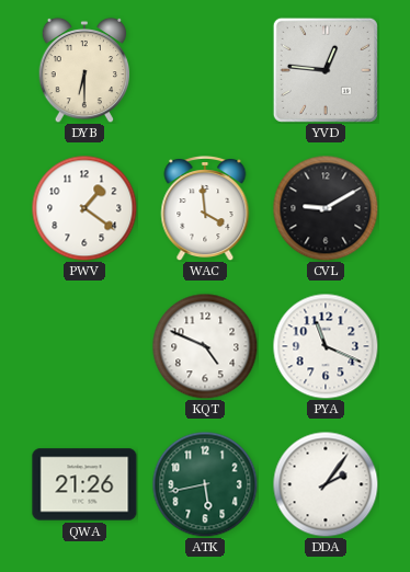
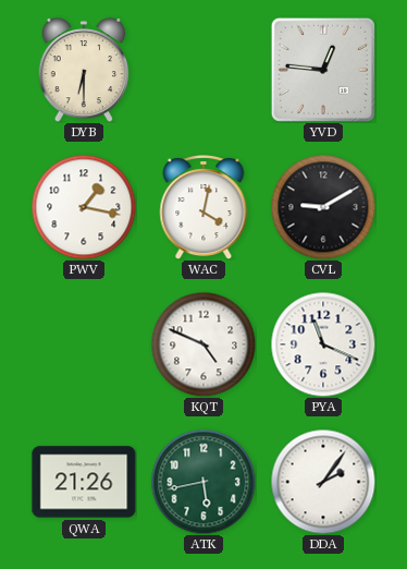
PWV: 1:21 -> 1:17
WAC: 3:59 -> 4:02
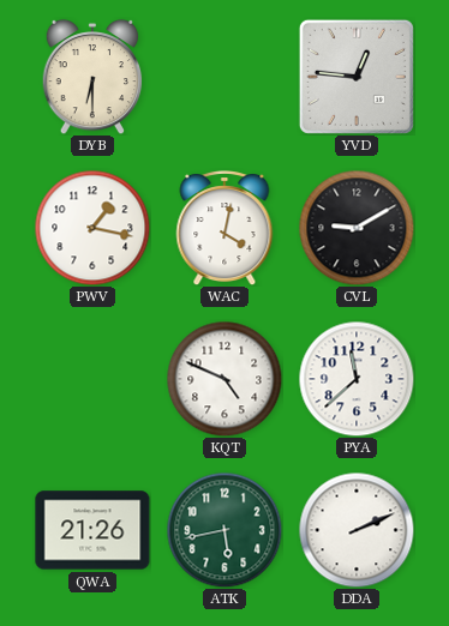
PYA: 11:19 -> 11:38
DDA: 2:06 -> 2:11
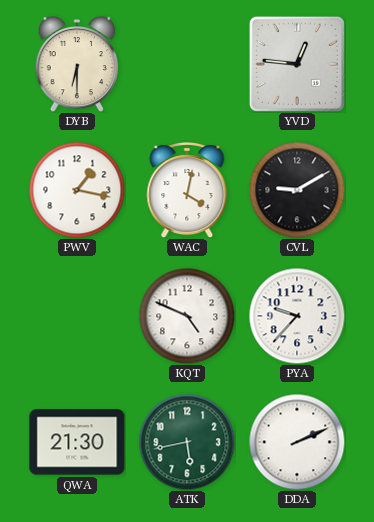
PYA: 11:38 -> 9:37
QWA: 21:26 -> 21:30
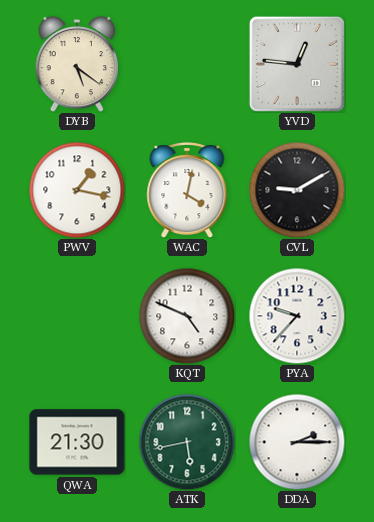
DYB: 6:30 -> 5:21
DDA: 2:11 -> 2:15
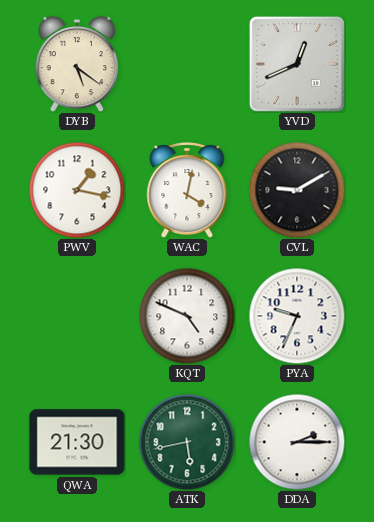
YVD: 12:46 -> 12:41
PYA: 9:37 -> 9:34
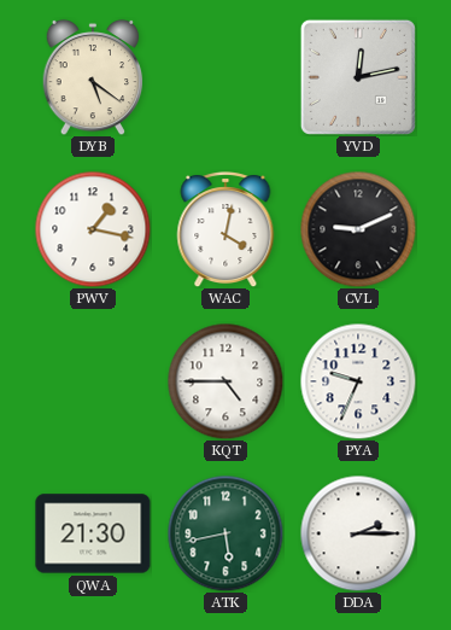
YVD: 12:41 -> 12:13
CVL: 9:10 -> 9:11
KQT: 4:49 -> 4:45
